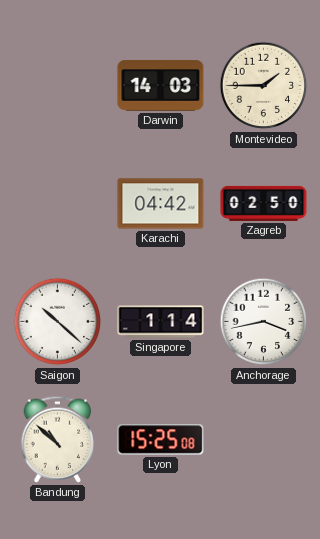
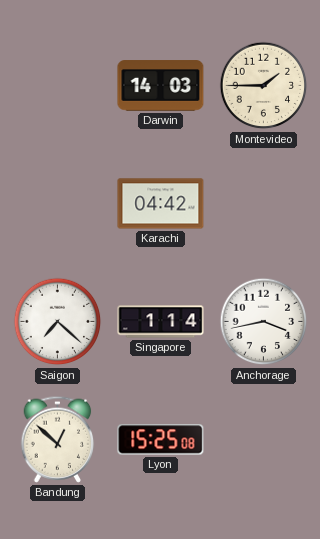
Zagreb: 02:50 -> none
Saigon: 10:22 -> 7:22
Bandung: 10:52 -> 12:52
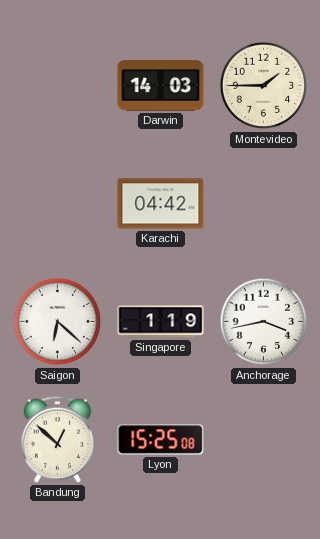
Saigon: 7:22 -> 6:22
Singapore: 1:14 -> 1:19
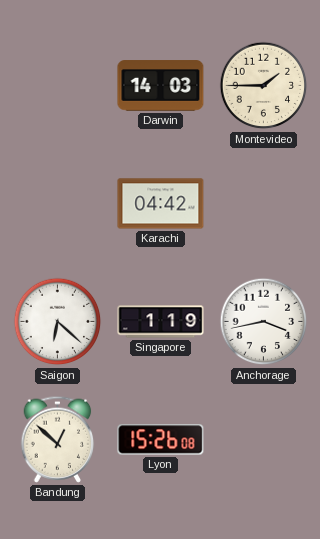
Lyon: 15:25 -> 15:26
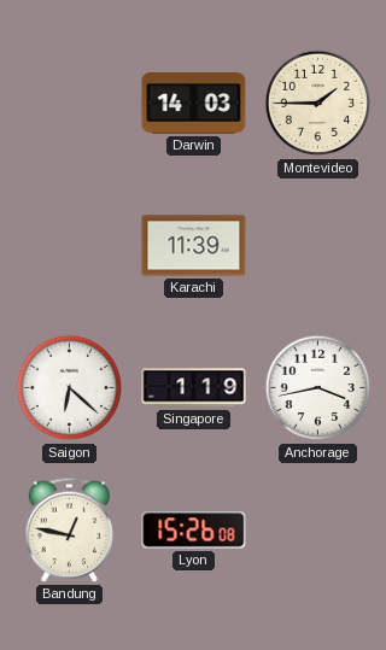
Karachi: 04:42 -> 11:39
Bandung: 12:52 -> 12:47
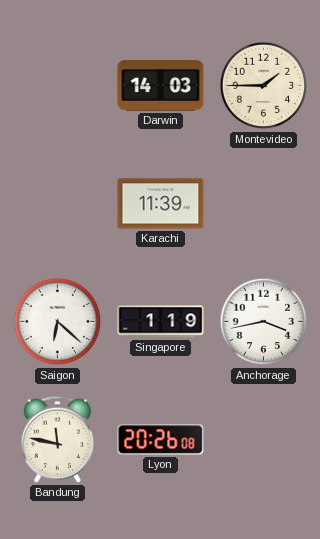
Bandung: 12:47 -> 11:47
Lyon: 15:26 -> 20:26
